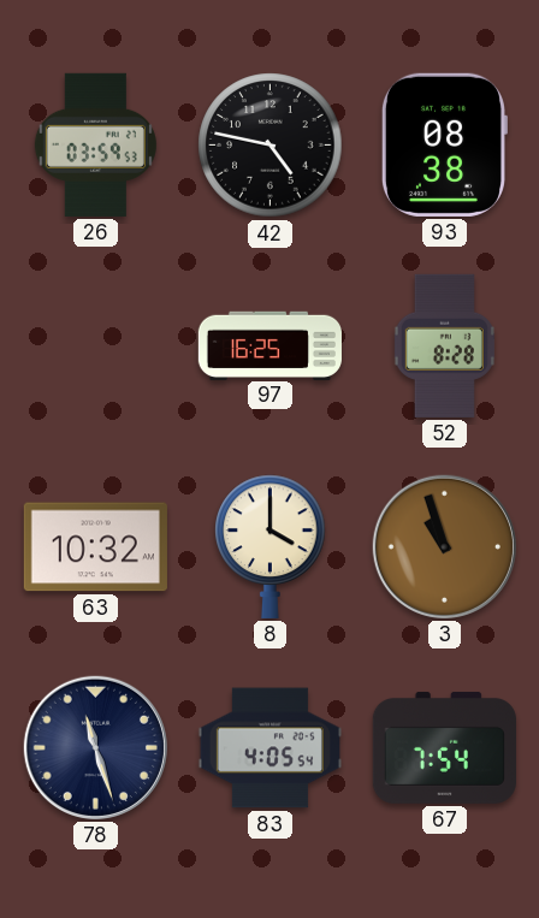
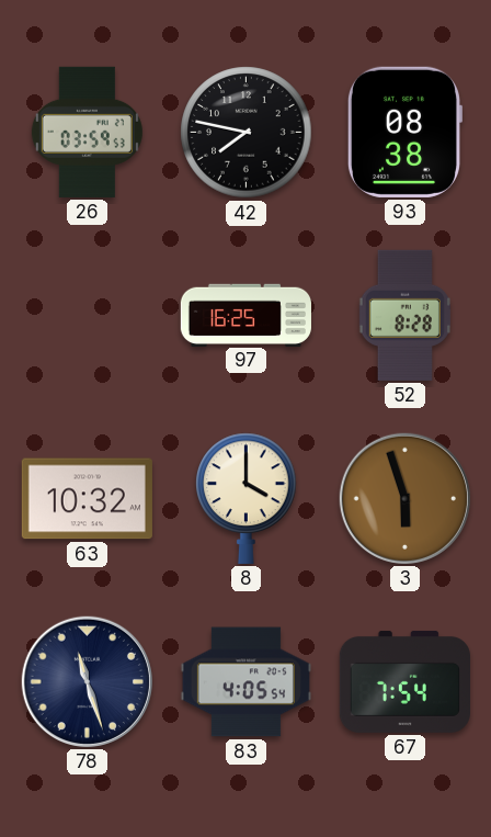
42: 4:47 -> 7:47
3: 10:57 -> 5:57
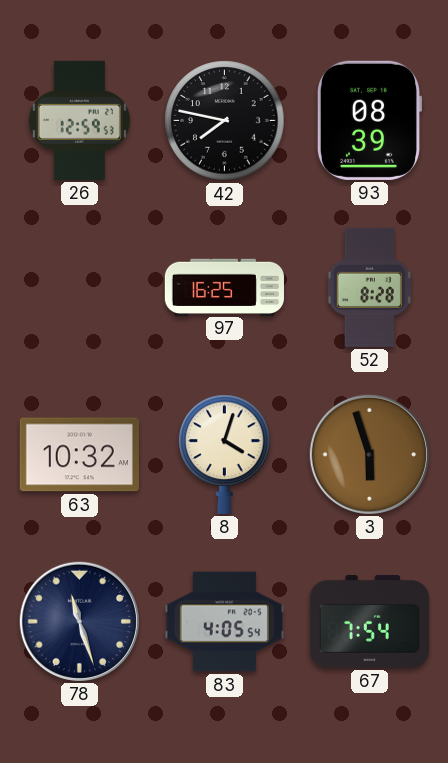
26: 03:59 -> 12:59
93: 08:38 -> 08:39
8: 4:00 -> 4:03
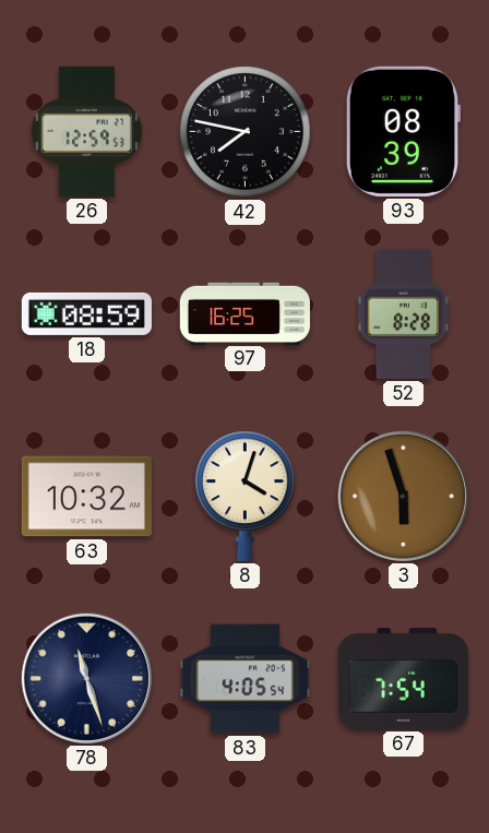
18: none -> 08:59
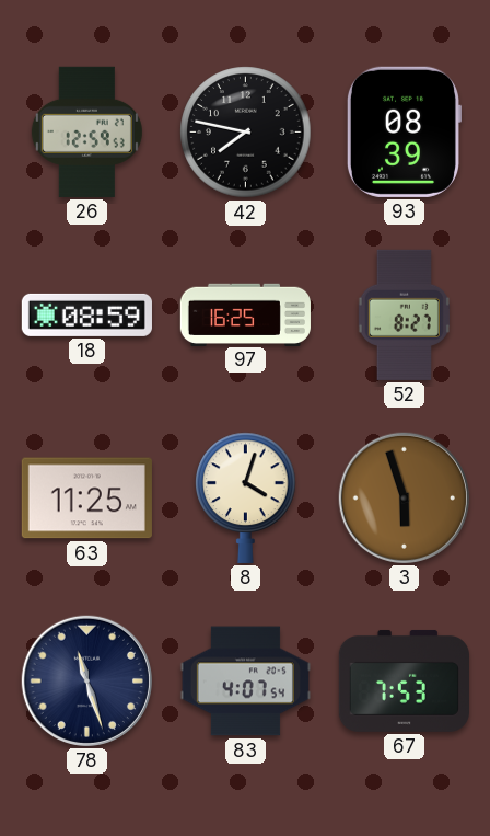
52: 8:28 -> 8:27
63: 10:32 -> 11:25
83: 4:05 -> 4:07
67: 7:54 -> 7:53
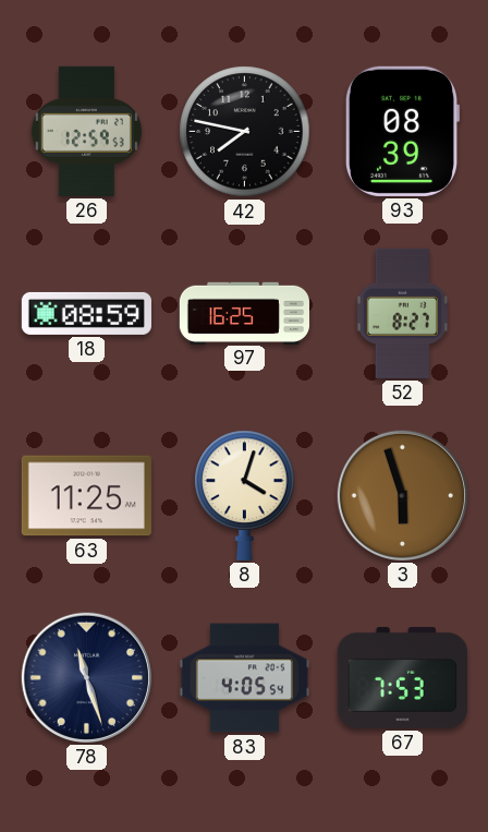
83: 4:07 -> 4:05
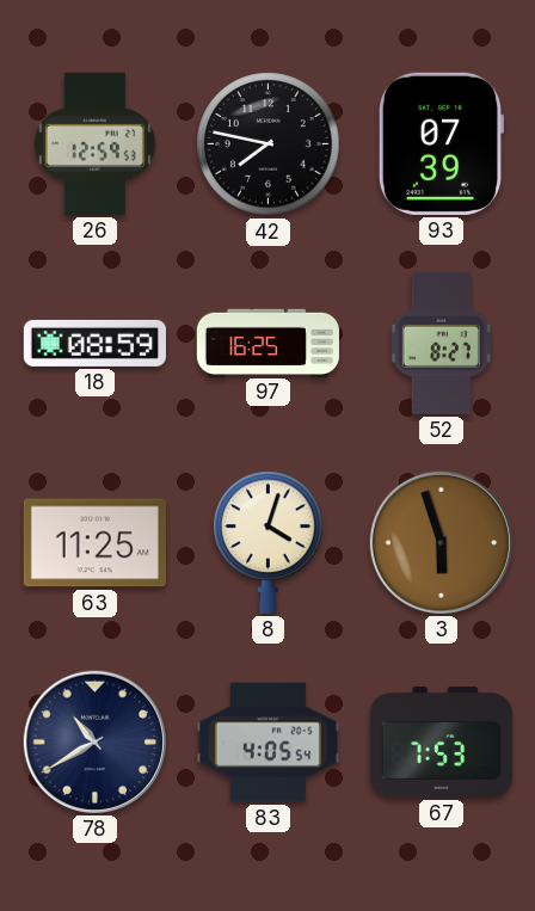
93: 08:39 -> 07:39
78: 11:27 -> 10:40
